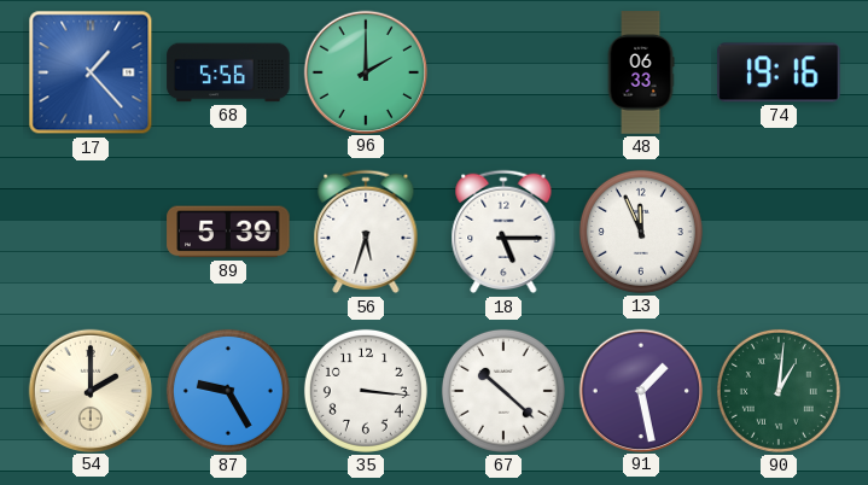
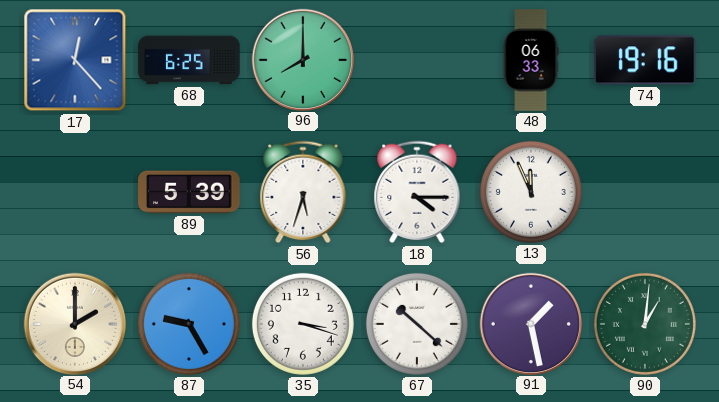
17: 1:23 -> 12:23
68: 5:56 -> 6:25
96: 2:00 -> 8:00
18: 5:15 -> 4:15
35: 3:16 -> 3:18
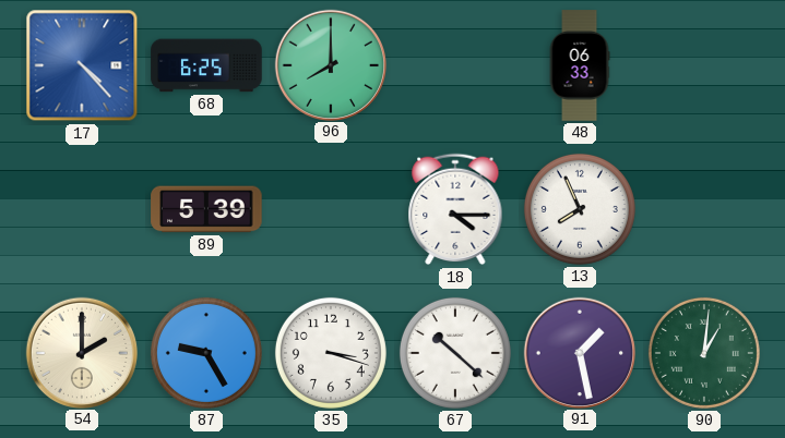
17: 12:23 -> 4:23
74: 19:16 -> none
56: 5:33 -> none
13: 11:56 -> 7:56
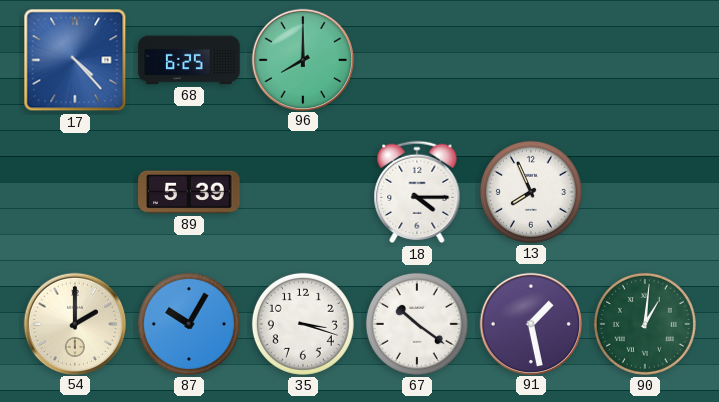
48: 06:33 -> none
87: 9:25 -> 10:05
67: 10:22 -> 10:21
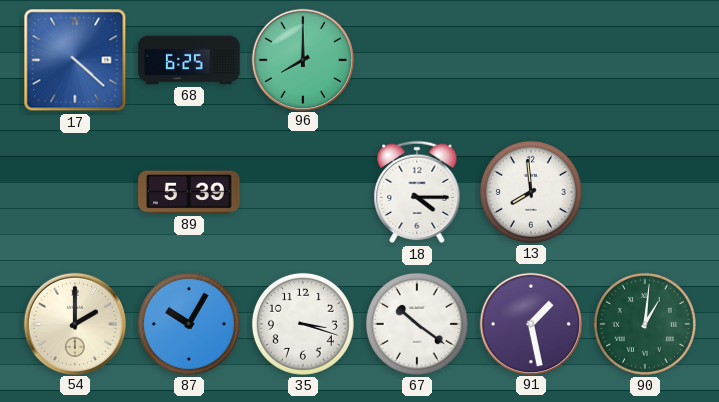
17: 4:23 -> 4:22
13: 7:56 -> 7:59
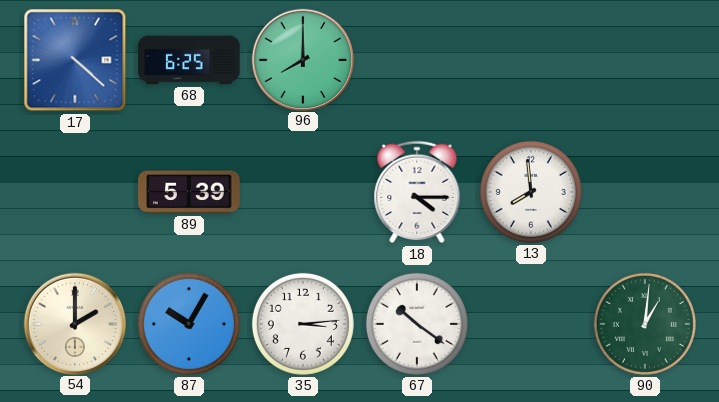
35: 3:18 -> 3:14
91: 1:28 -> none
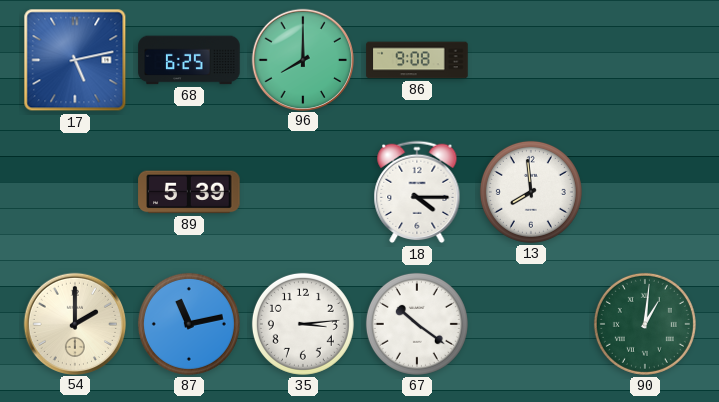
17: 4:22 -> 5:13
86: none -> 9:08
87: 10:05 -> 11:13
